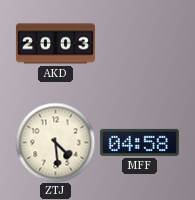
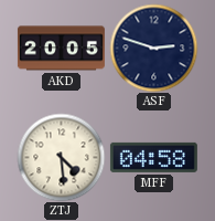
AKD: 20:03 -> 20:05
ASF: none -> 2:48
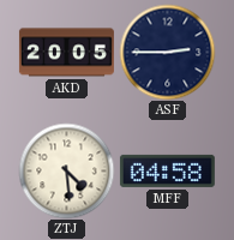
ASF: 2:48 -> 2:45
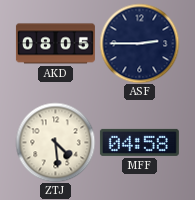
AKD: 20:05 -> 08:05
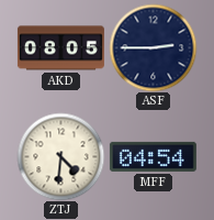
ZTJ: 4:29 -> 4:31
MFF: 04:58 -> 04:54
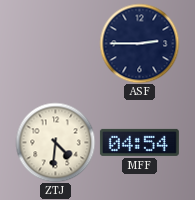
AKD: 08:05 -> none
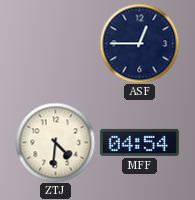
ASF: 2:45 -> 12:45
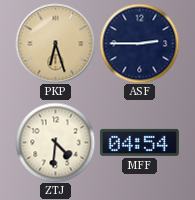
PKP: none -> 6:27
ASF: 12:45 -> 2:45
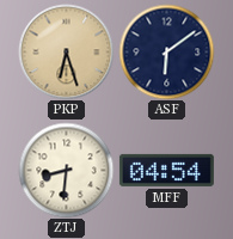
ASF: 2:45 -> 6:09
ZTJ: 4:31 -> 8:31
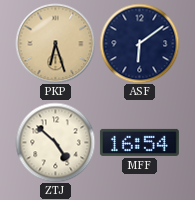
ZTJ: 8:31 -> 4:52
MFF: 04:54 -> 16:54
